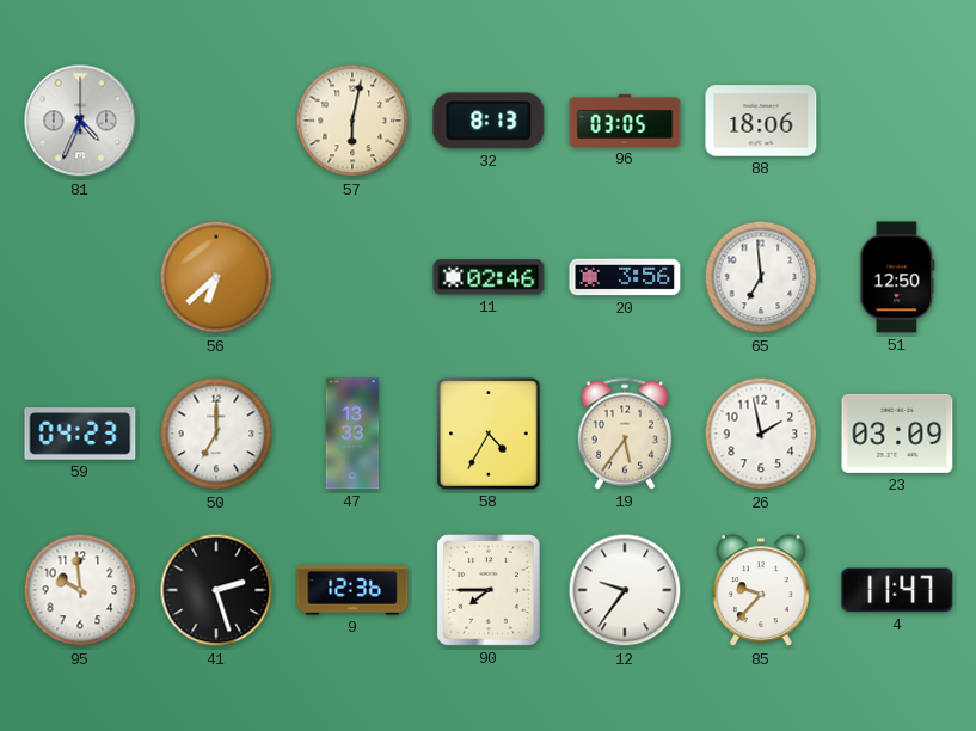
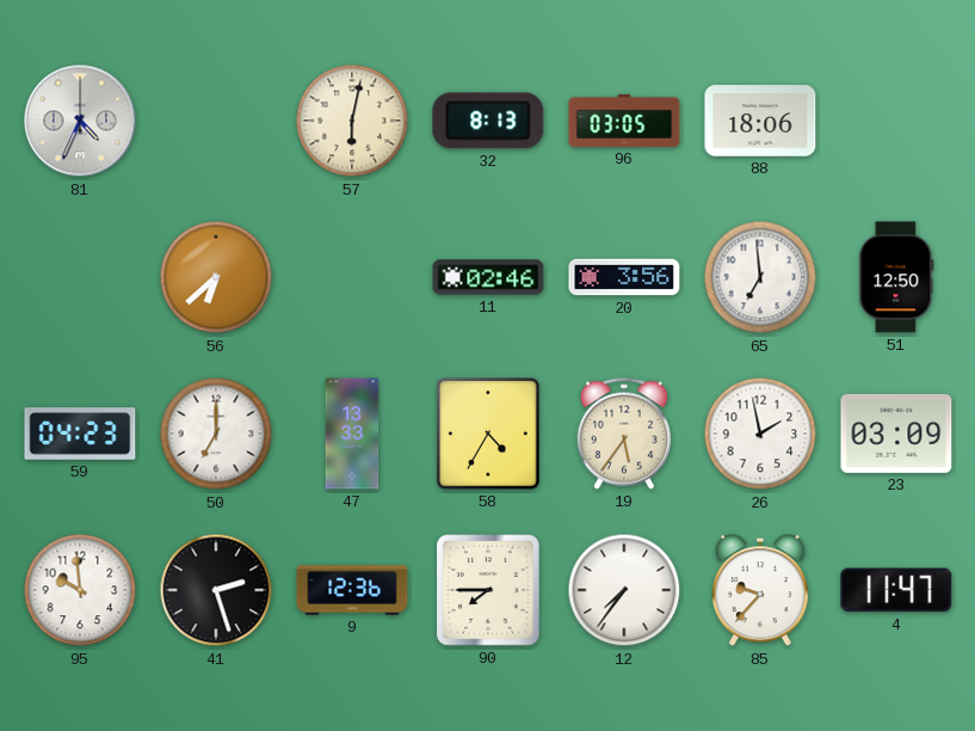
12: 9:36 -> 7:36
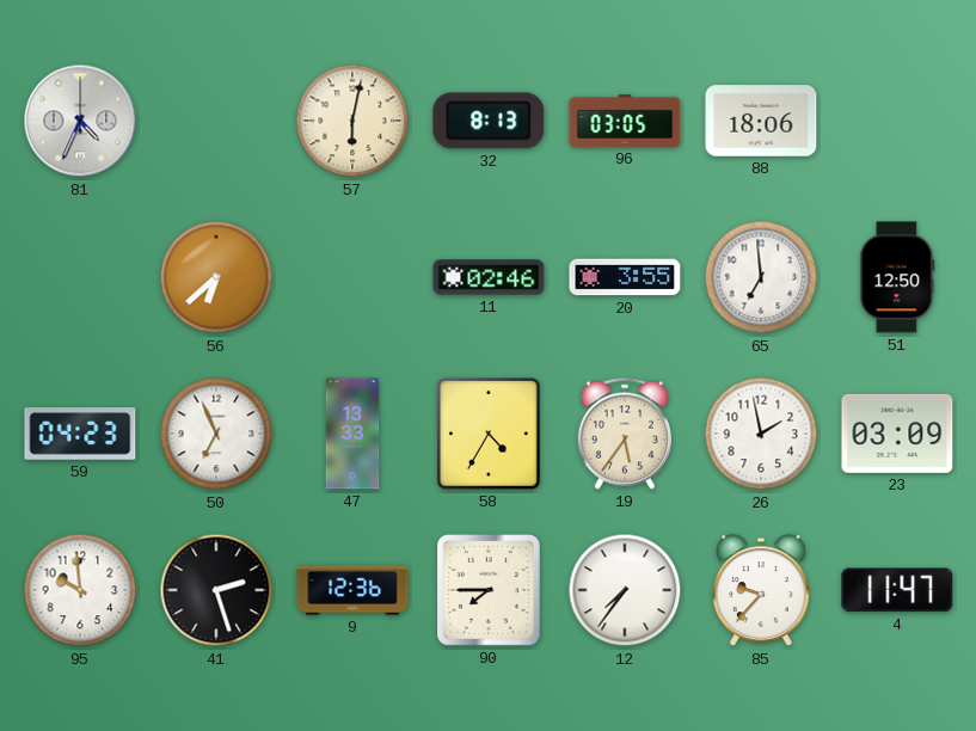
20: 3:56 -> 3:55
50: 7:00 -> 6:56
